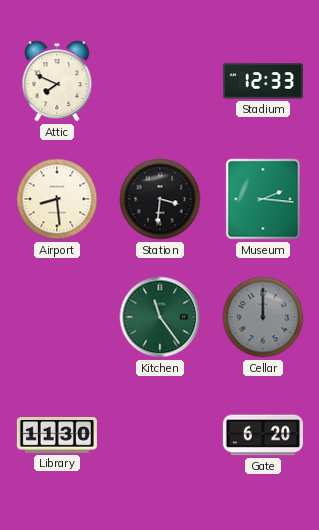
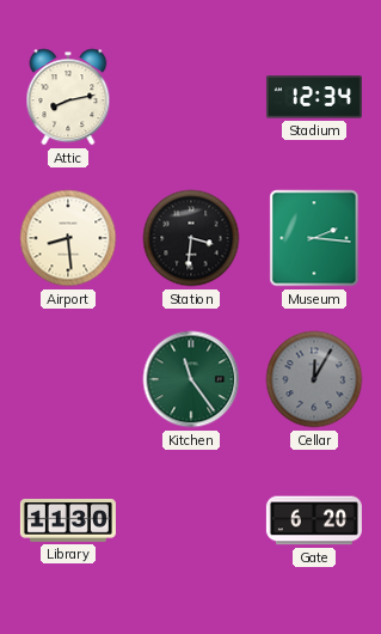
Attic: 7:49 -> 8:13
Stadium: 12:33 -> 12:34
Cellar: 12:00 -> 12:05
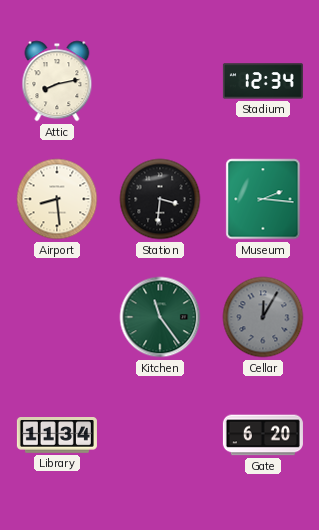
Library: 11:30 -> 11:34
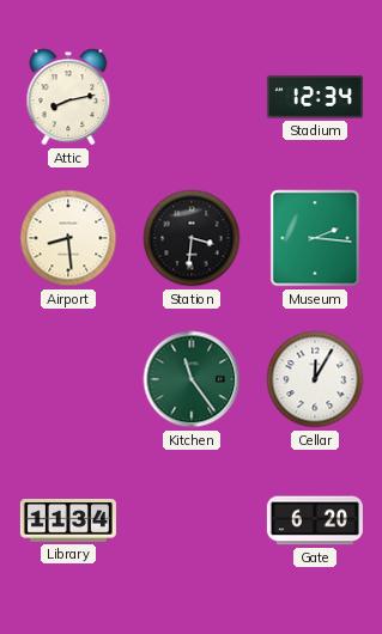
Cellar dial: grey -> white
